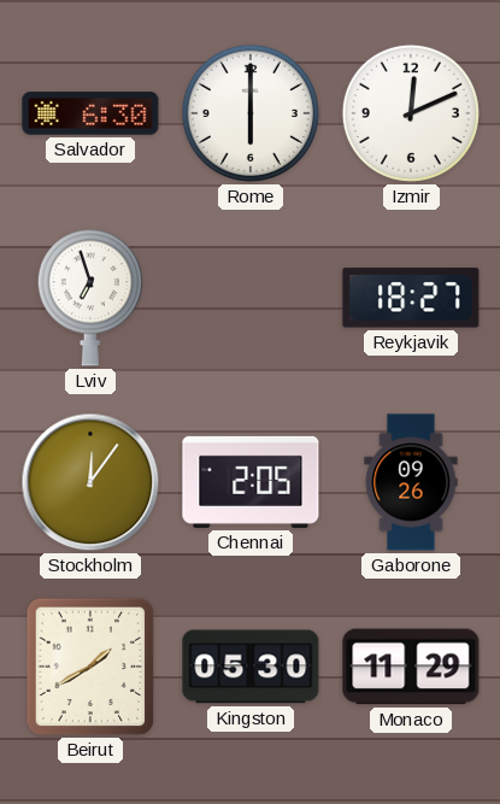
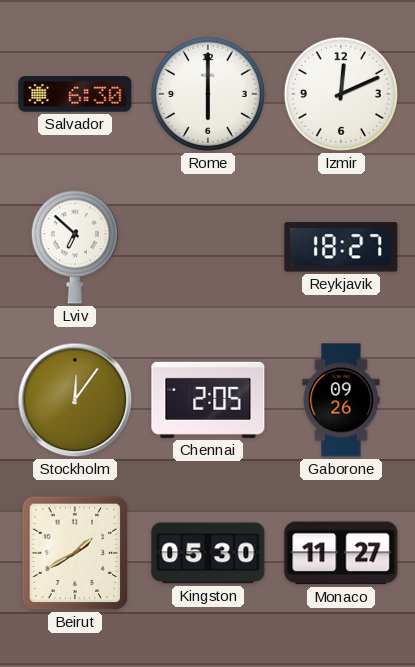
Lviv: 6:57 -> 6:52
Monaco: 11:29 -> 11:27
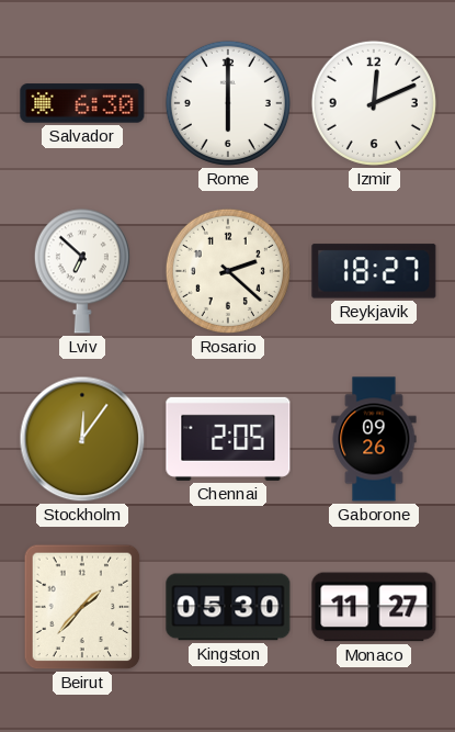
Rosario: none -> 2:22
Beirut: 1:40 -> 1:37
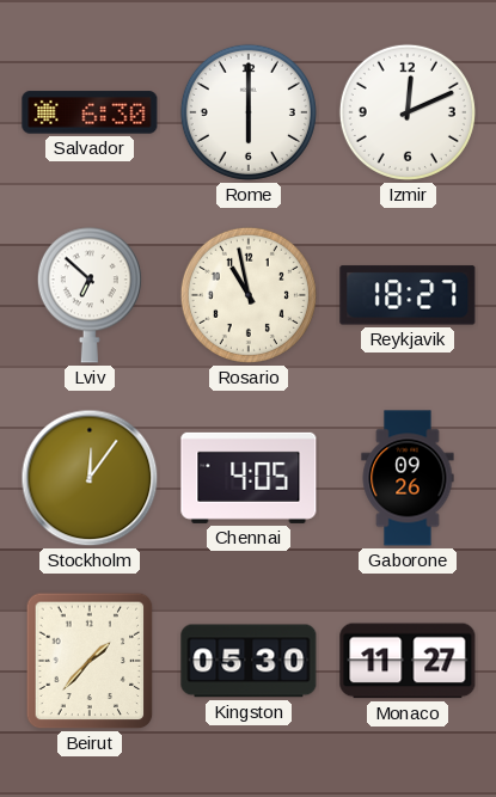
Rosario: 2:22 -> 10:58
Chennai: 2:05 -> 4:05
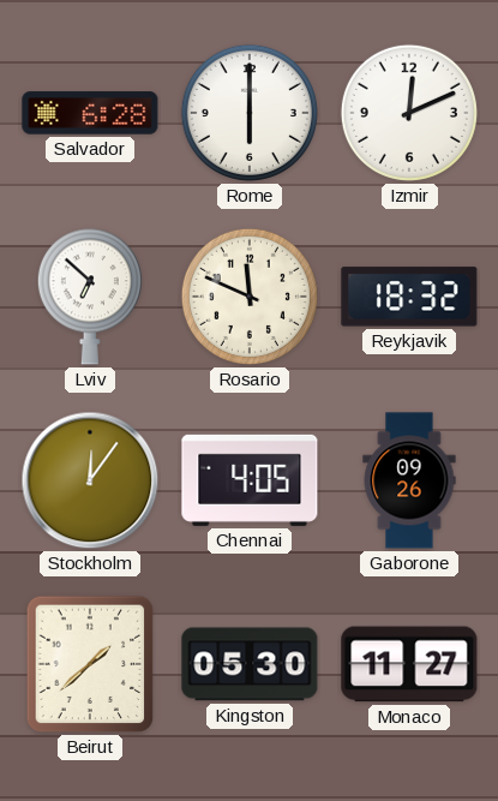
Salvador: 6:30 -> 6:28
Rosario: 10:58 -> 11:49
Reykjavik: 18:27 -> 18:32
Beirut: 1:37 -> 1:38
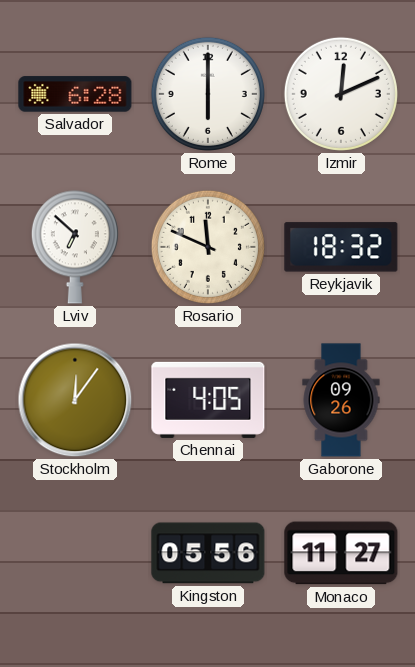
Beirut: 1:38 -> none
Kingston: 05:30 -> 05:56
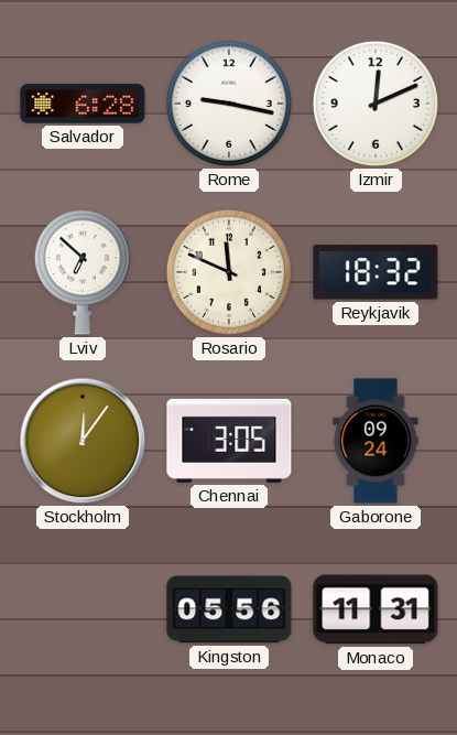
Rome: 6:00 -> 9:17
Chennai: 4:05 -> 3:05
Gaborone: 09:26 -> 09:24
Monaco: 11:27 -> 11:31
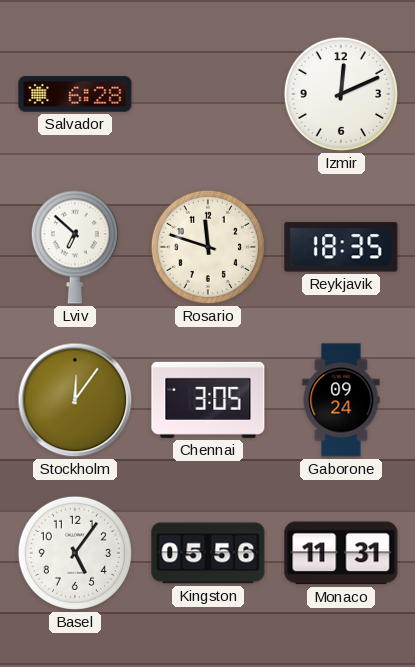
Rome: 9:17 -> none
Rosario: 11:49 -> 11:48
Reykjavik: 18:32 -> 18:35
Basel: none -> 5:06
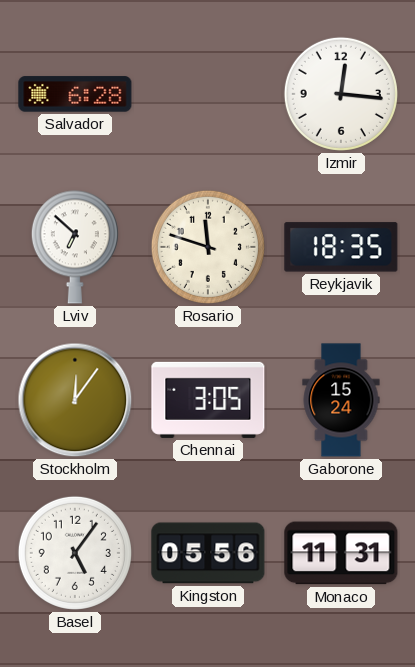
Izmir: 12:11 -> 12:16
Gaborone: 09:24 -> 15:24
